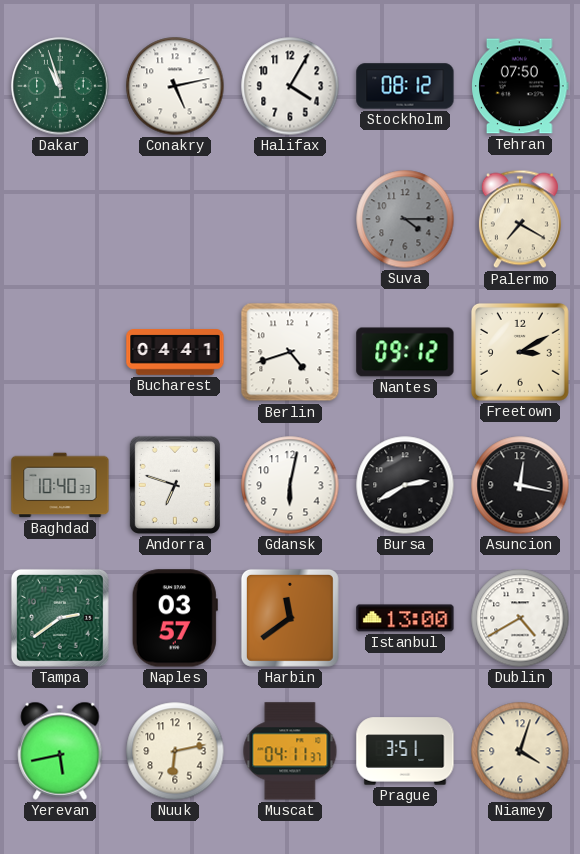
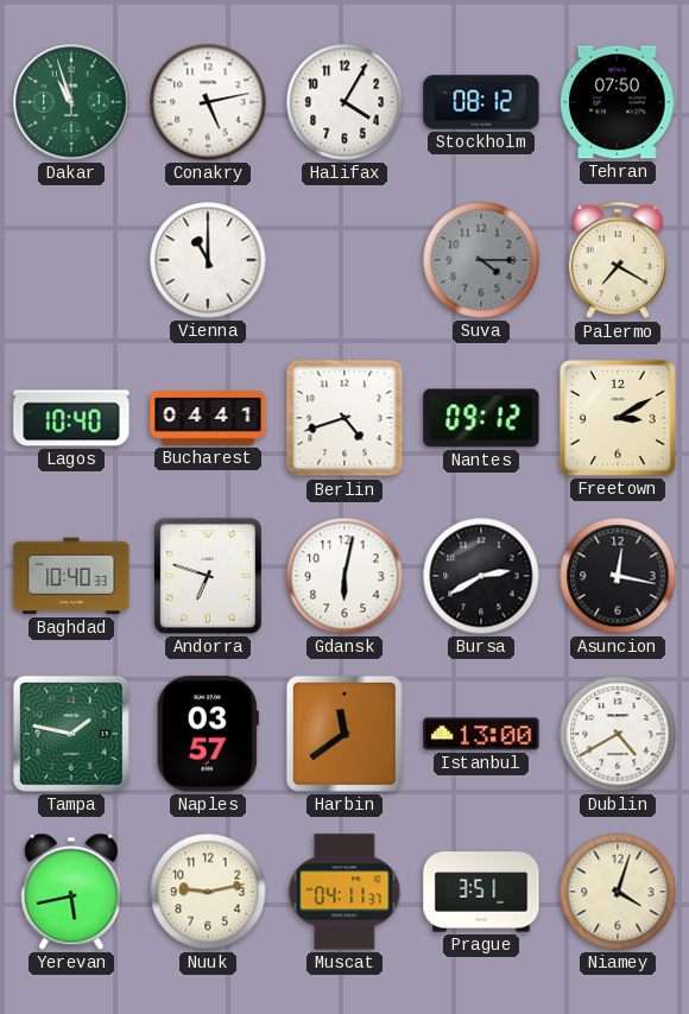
Vienna: none -> 11:00
Lagos: none -> 10:40
Tampa: 2:39 -> 1:47
Nuuk: 6:13 -> 9:13
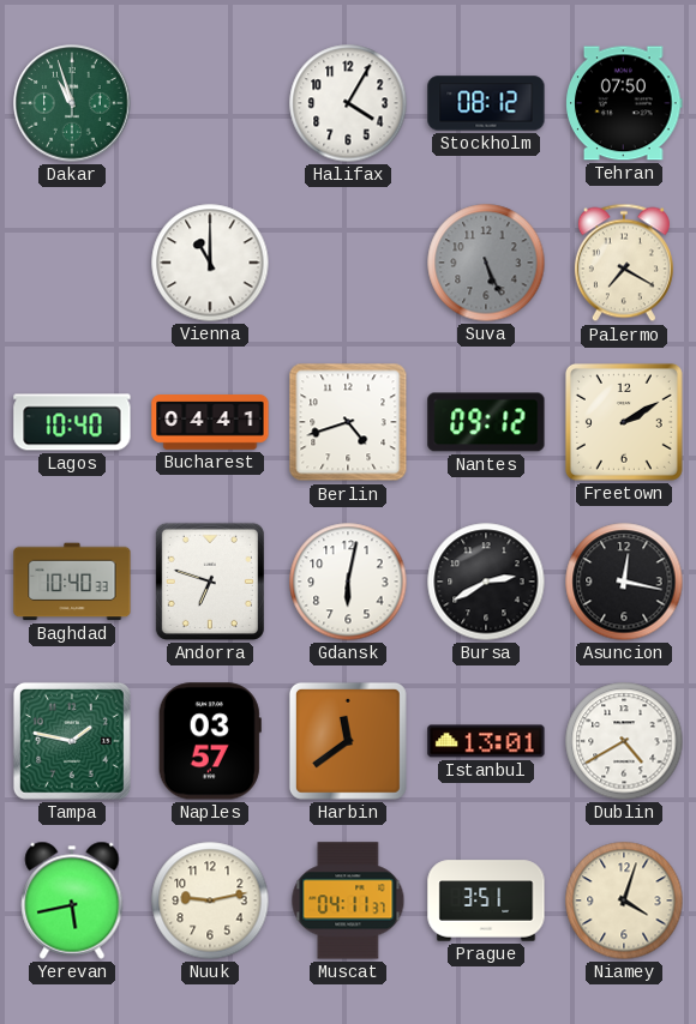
Conakry: 5:13 -> none
Suva: 4:15 -> 5:26
Freetown: 3:10 -> 2:10
Istanbul: 13:00 -> 13:01
